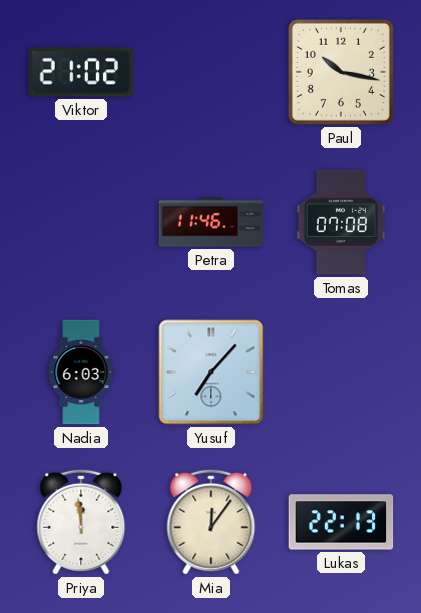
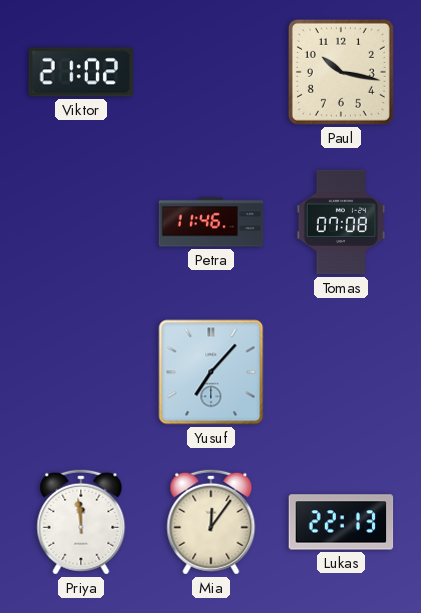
Nadia: 6:03 -> none
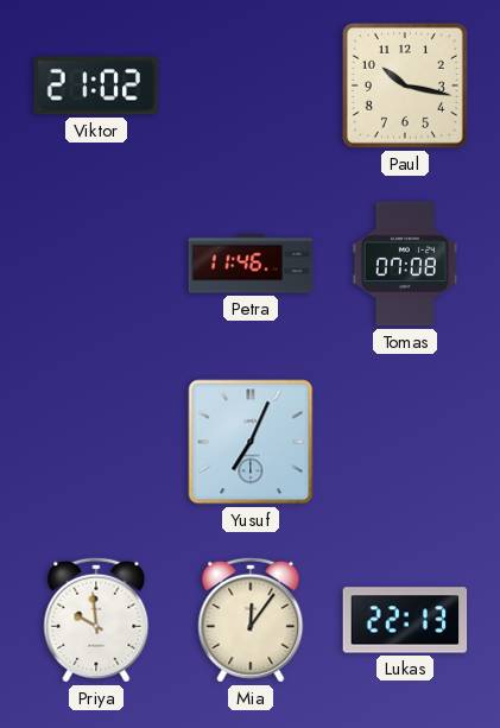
Yusuf: 7:07 -> 7:04
Priya: 11:59 -> 9:59
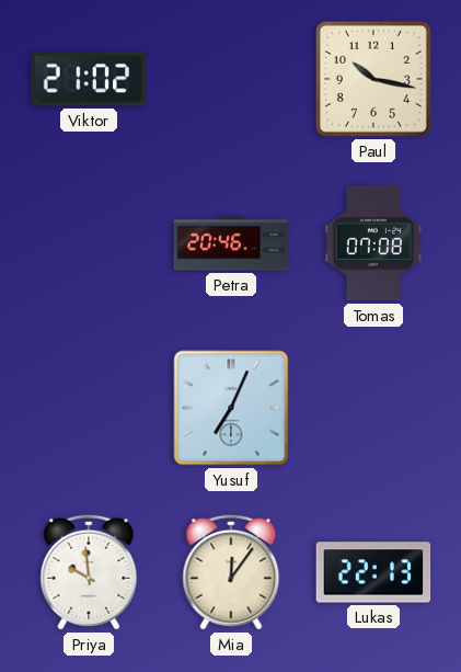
Petra: 11:46 -> 20:46
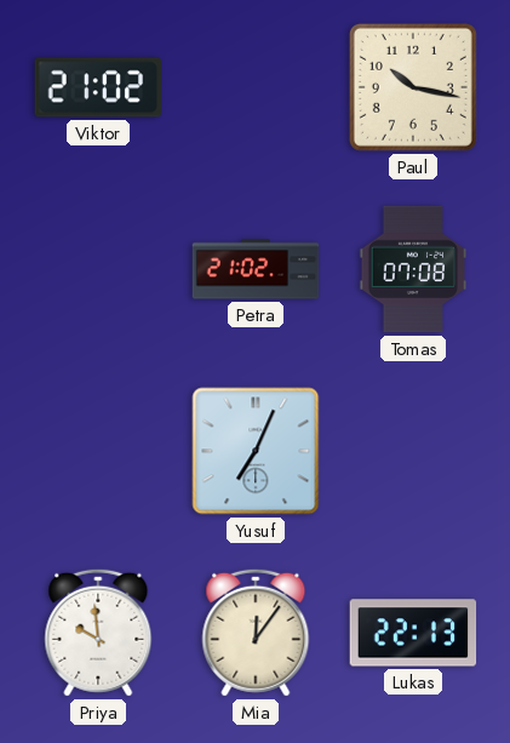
Petra: 20:46 -> 21:02
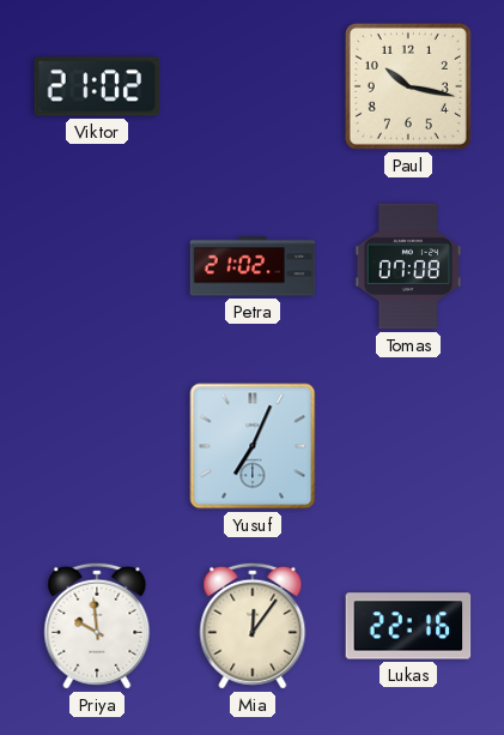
Lukas: 22:13 -> 22:16
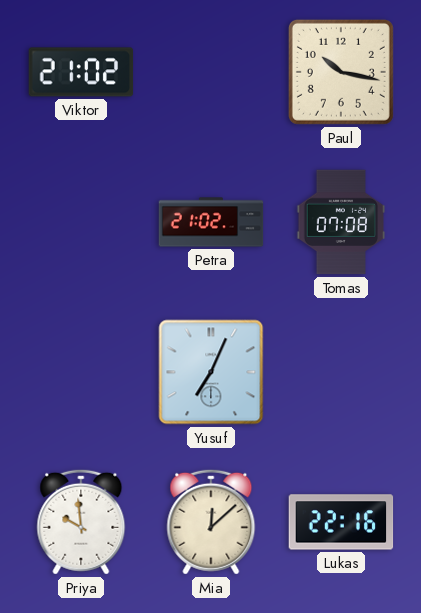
Mia: 12:06 -> 12:08
